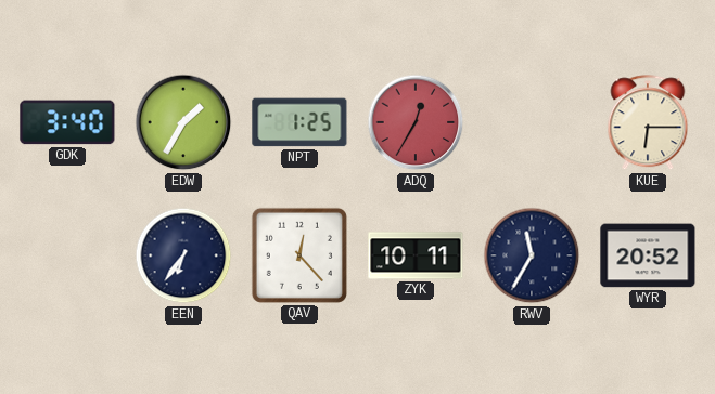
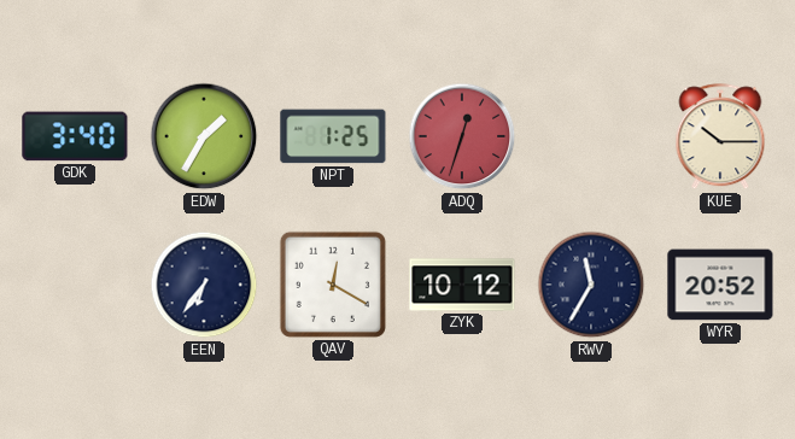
ADQ: 12:35 -> 12:33
KUE: 6:15 -> 10:15
QAV: 12:23 -> 12:20
ZYK: 10:11 -> 10:12
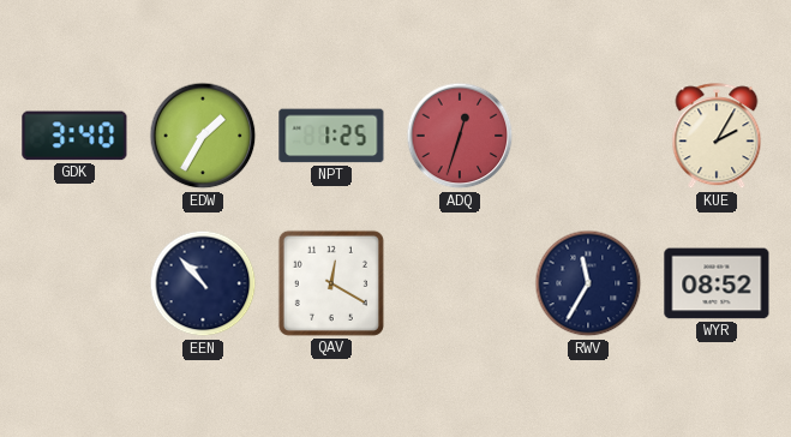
KUE: 10:15 -> 2:05
EEN: 6:36 -> 10:53
ZYK: 10:12 -> none
WYR: 20:52 -> 08:52
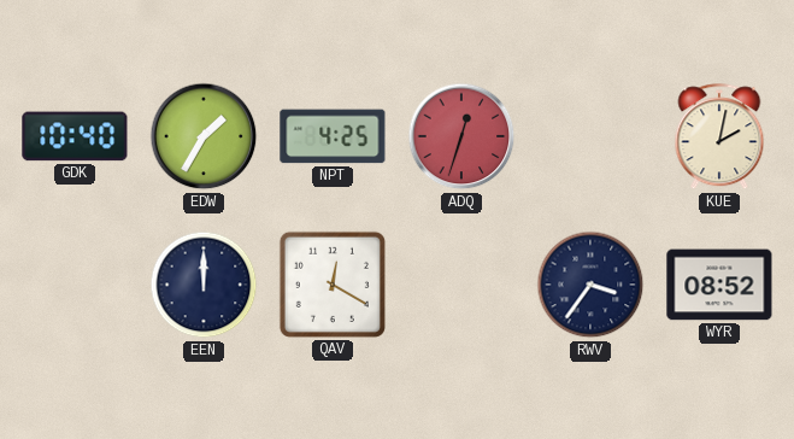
GDK: 3:40 -> 10:40
NPT: 1:25 -> 4:25
KUE: 2:05 -> 2:02
EEN: 10:53 -> 12:00
RWV: 11:35 -> 3:36
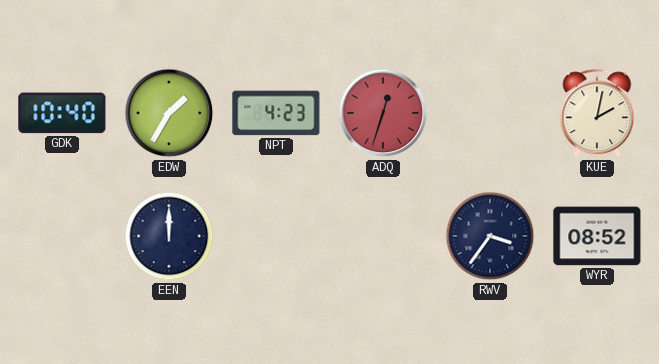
NPT: 4:25 -> 4:23
QAV: 12:20 -> none
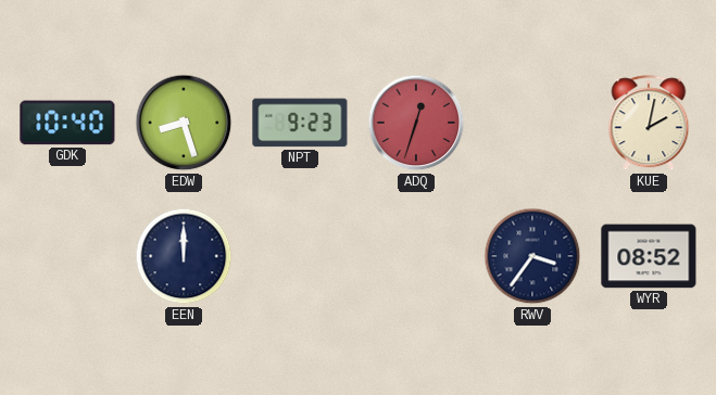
EDW: 1:35 -> 8:27
NPT: 4:23 -> 9:23
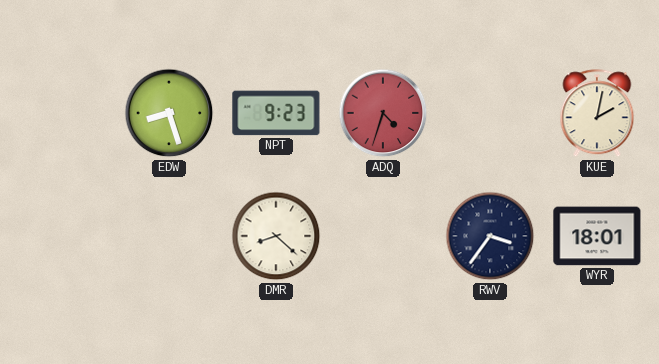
GDK: 10:40 -> none
ADQ: 12:33 -> 4:33
EEN: 12:00 -> none
DMR: none -> 8:22
WYR: 08:52 -> 18:01
